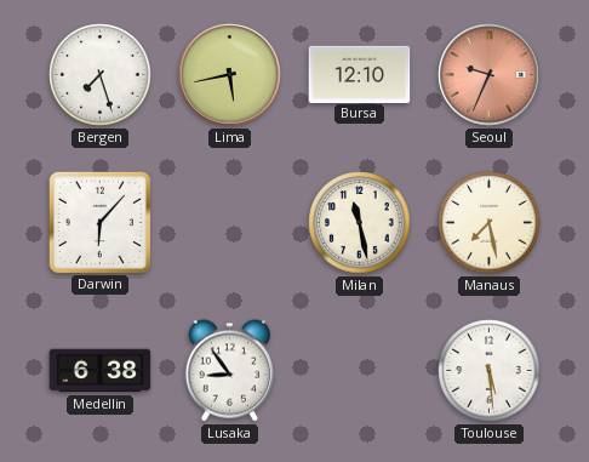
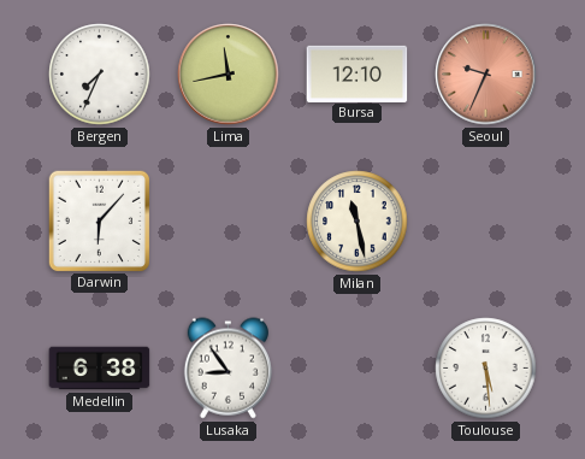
Bergen: 7:27 -> 7:34
Lima: 5:43 -> 11:43
Manaus: 7:28 -> none
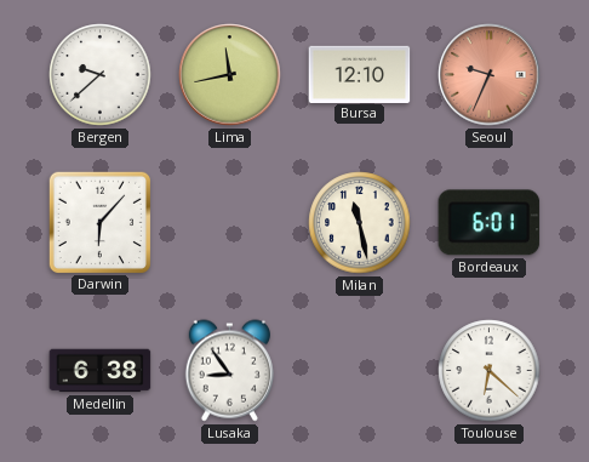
Bergen: 7:34 -> 9:38
Bordeaux: none -> 6:01
Toulouse: 5:29 -> 6:22
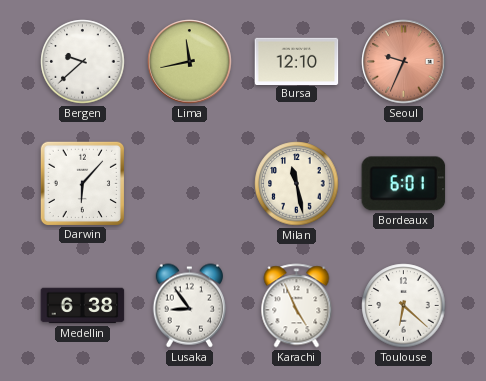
Karachi: none -> 4:56
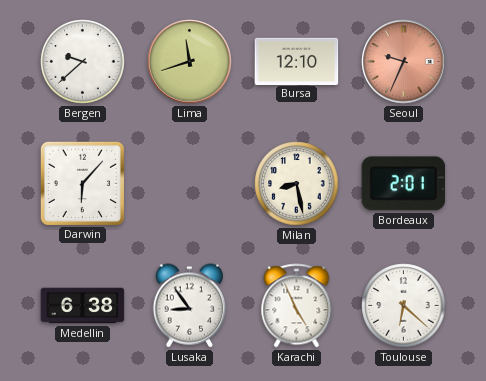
Lima: 11:43 -> 11:42
Milan: 11:28 -> 8:28
Bordeaux: 6:01 -> 2:01
